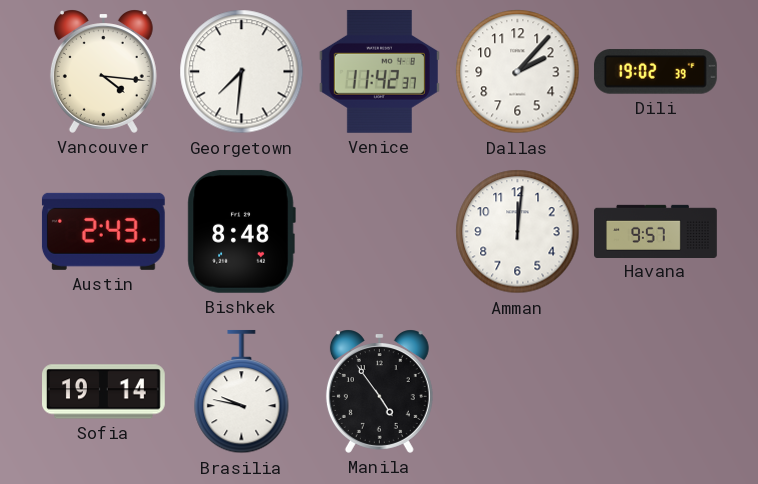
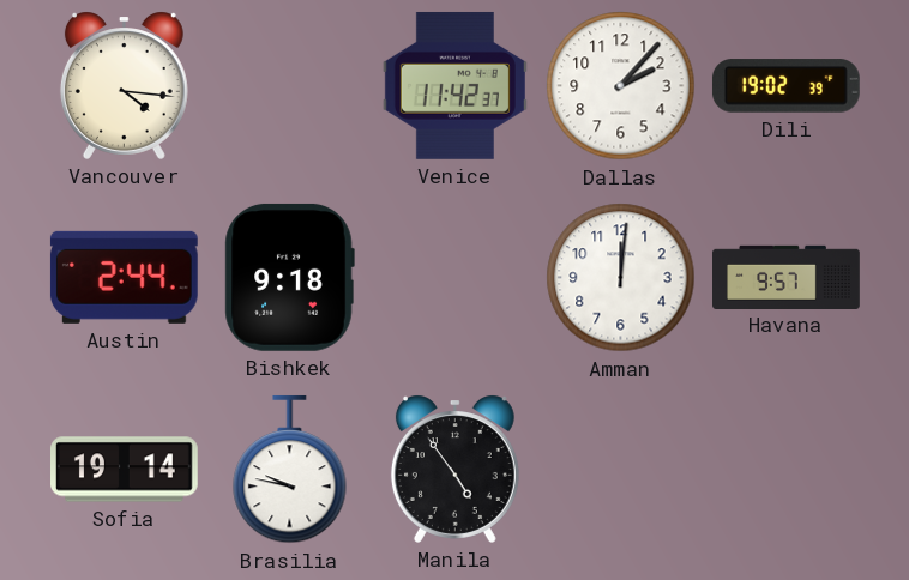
Georgetown: 7:31 -> none
Austin: 2:43 -> 2:44
Bishkek: 8:48 -> 9:18
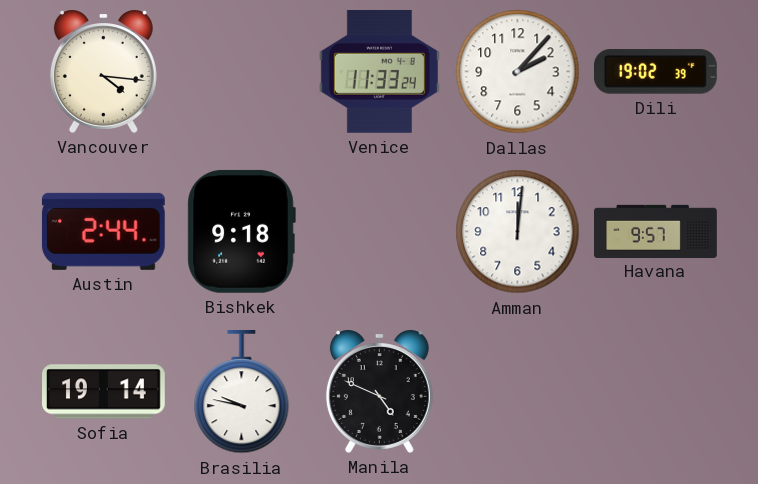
Venice: 11:42 -> 11:33
Manila: 4:54 -> 4:49
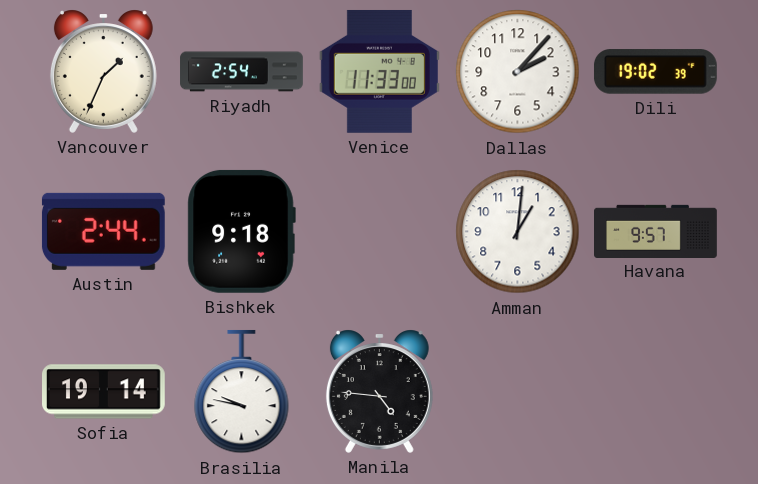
Vancouver: 4:16 -> 1:34
Riyadh: none -> 2:54
Venice: 11:33:24 -> 11:33:00
Amman: 12:01 -> 1:01
Manila: 4:49 -> 4:46
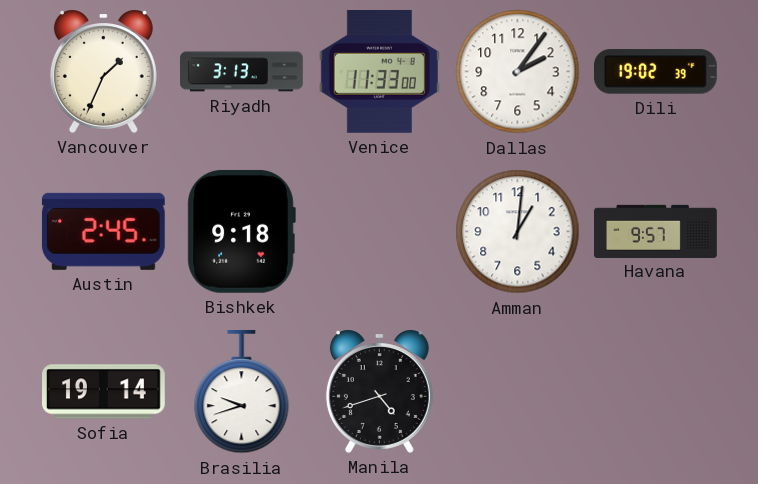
Riyadh: 2:54 -> 3:13
Dallas: 2:07 -> 2:06
Austin: 2:44 -> 2:45
Brasilia: 9:47 -> 9:42
Manila: 4:46 -> 4:42
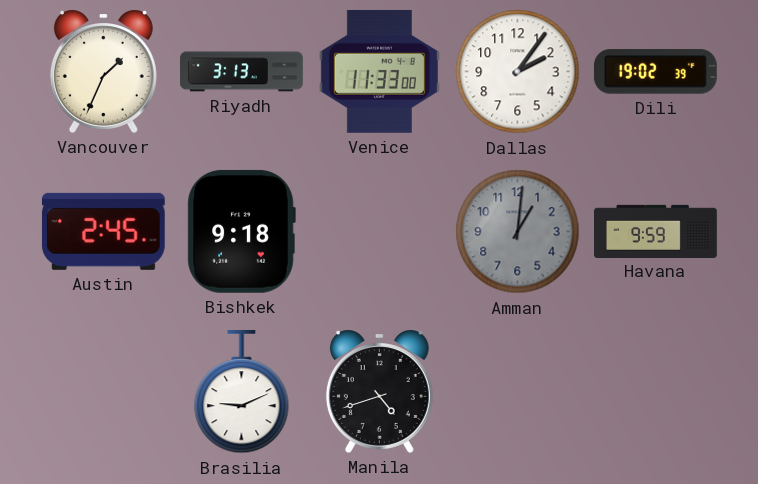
Amman dial: white -> grey
Havana: 9:57 -> 9:59
Sofia: 19:14 -> none
Brasilia: 9:42 -> 9:11
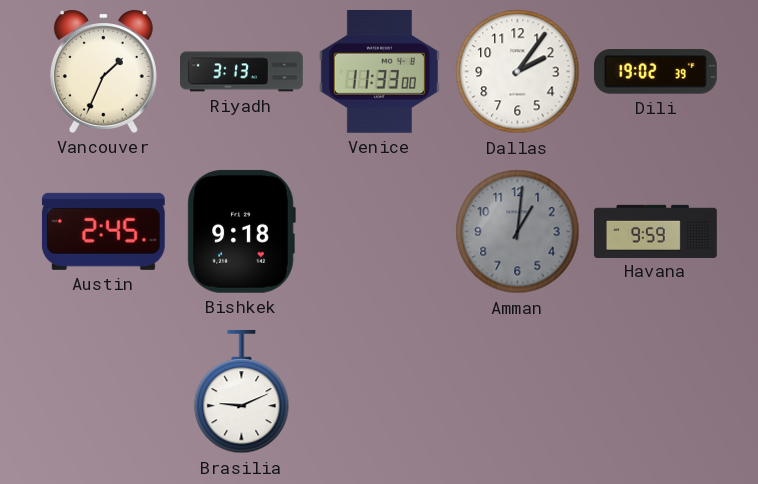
Manila: 4:42 -> none
